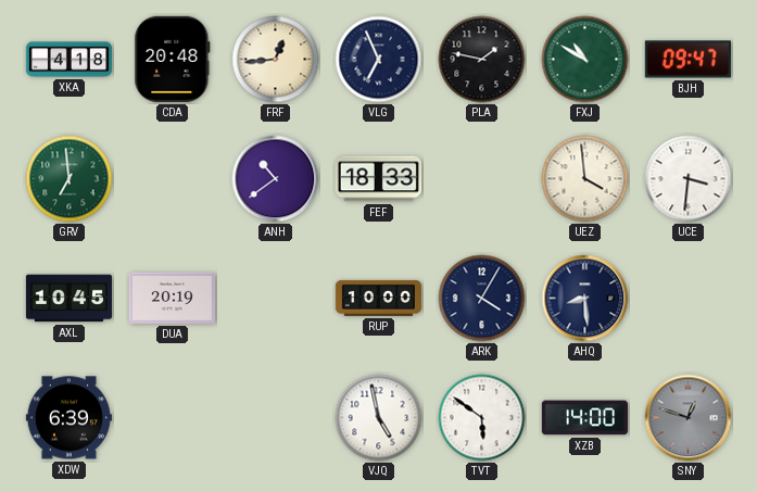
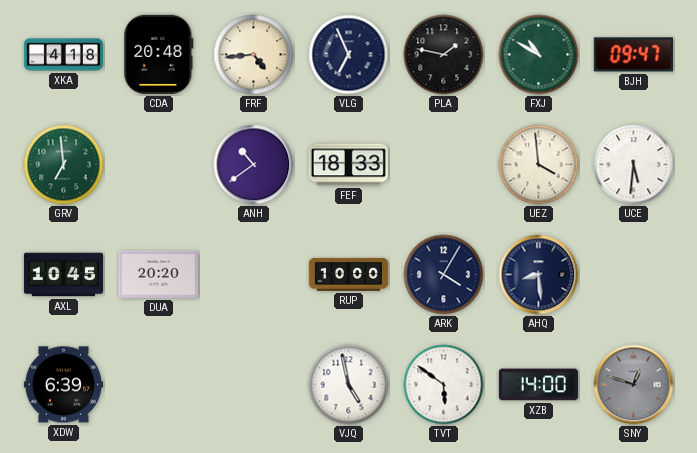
FRF: 12:44 -> 4:44
UCE: 3:31 -> 5:31
DUA: 20:19 -> 20:20
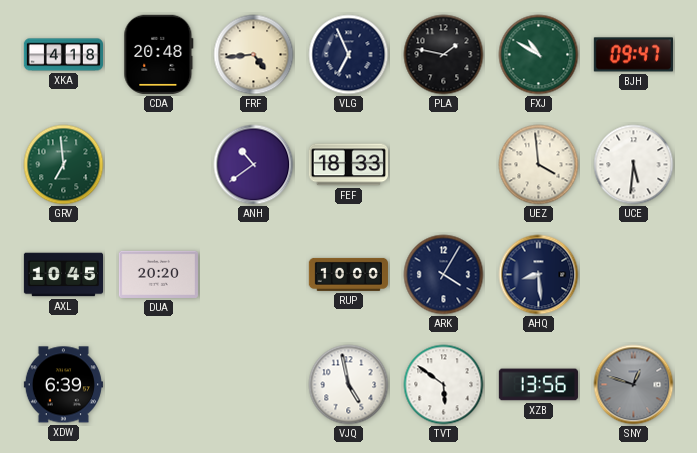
XZB: 14:00 -> 13:56
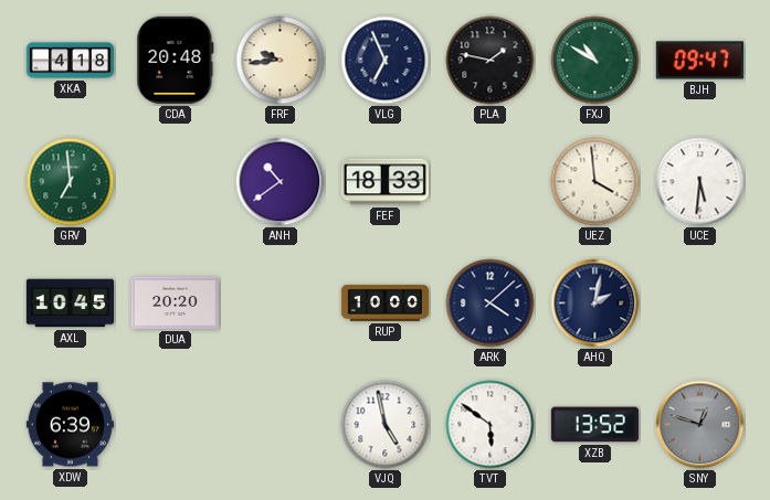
FRF: 4:44 -> 9:44
ARK: 4:05 -> 4:08
AHQ: 8:29 -> 2:02
XZB: 13:56 -> 13:52
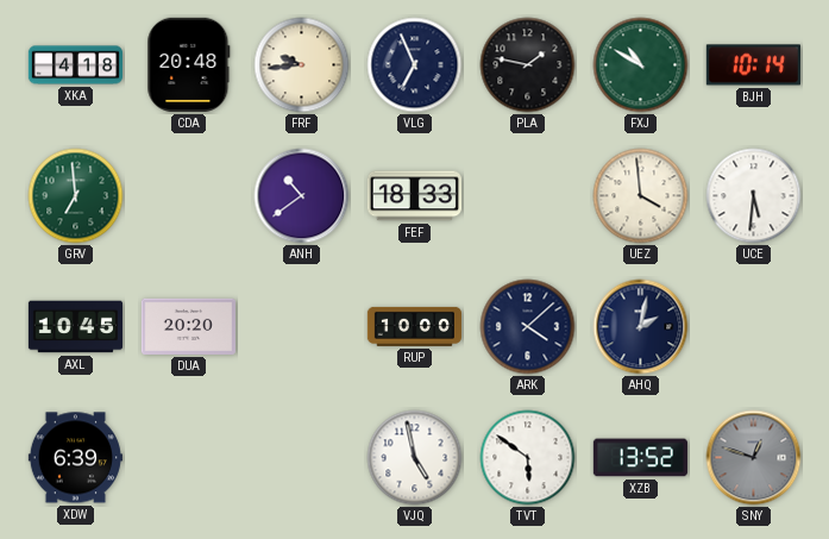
BJH: 09:47 -> 10:14
